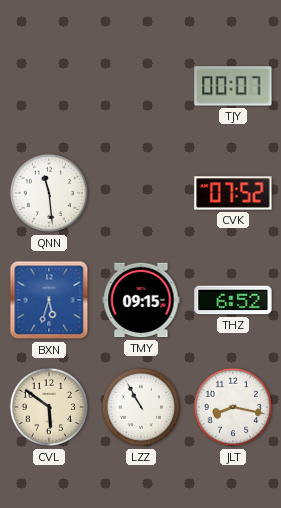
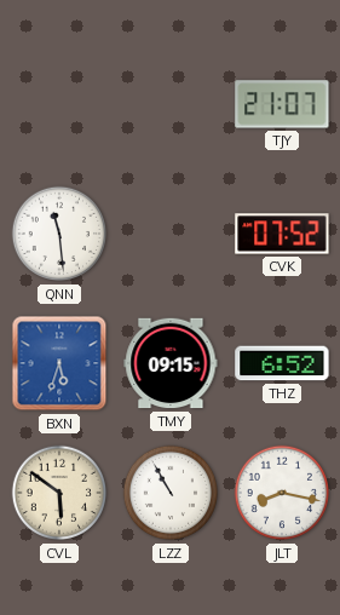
TJY: 00:07 -> 21:07
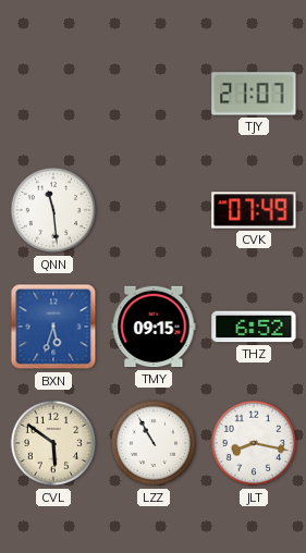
CVK: 07:52 -> 07:49
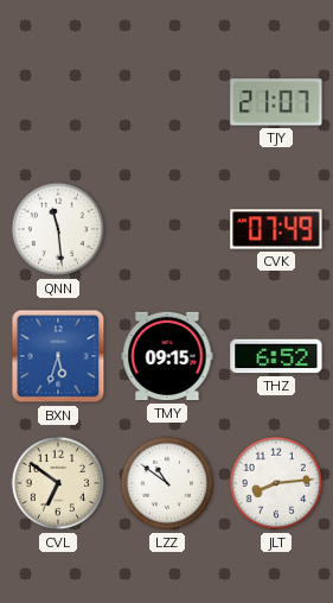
CVL: 5:51 -> 6:51
LZZ: 10:55 -> 10:51
JLT: 8:17 -> 8:14
